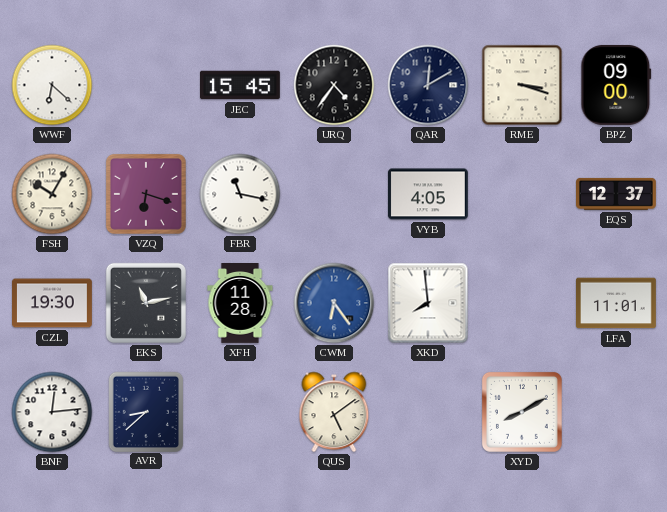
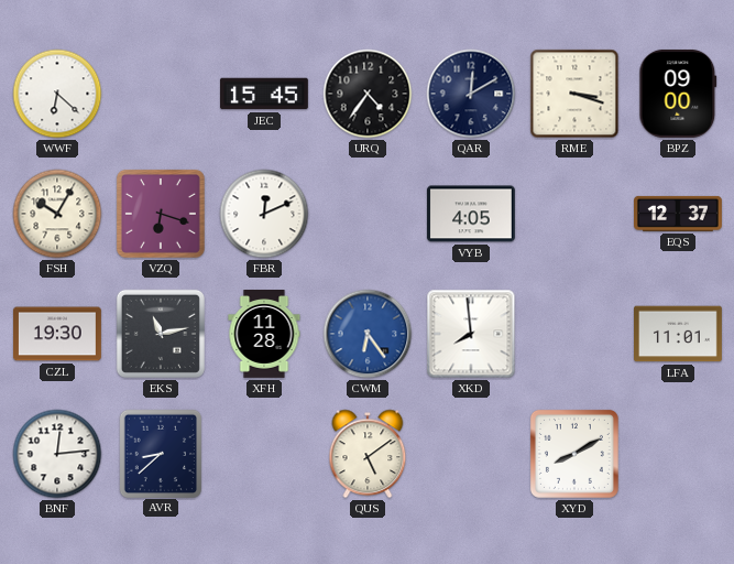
FBR: 11:17 -> 12:11
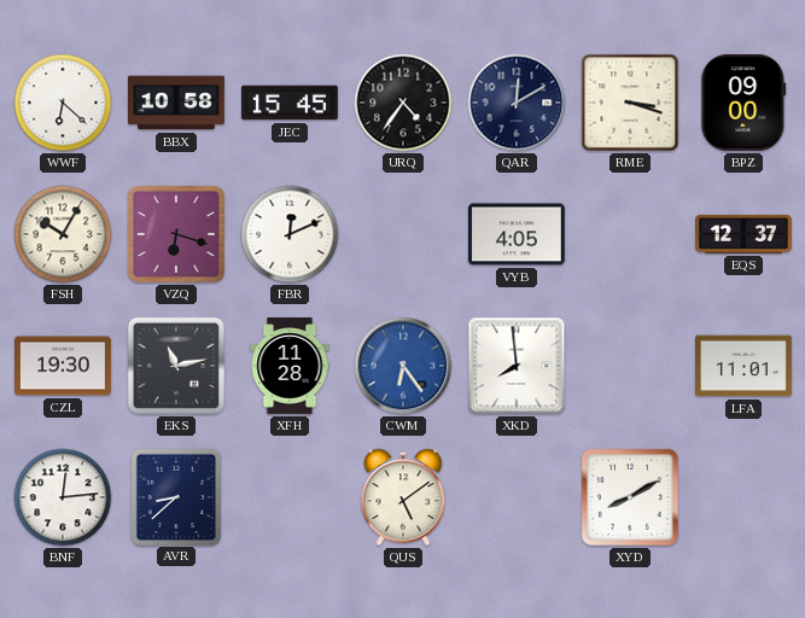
BBX: none -> 10:58
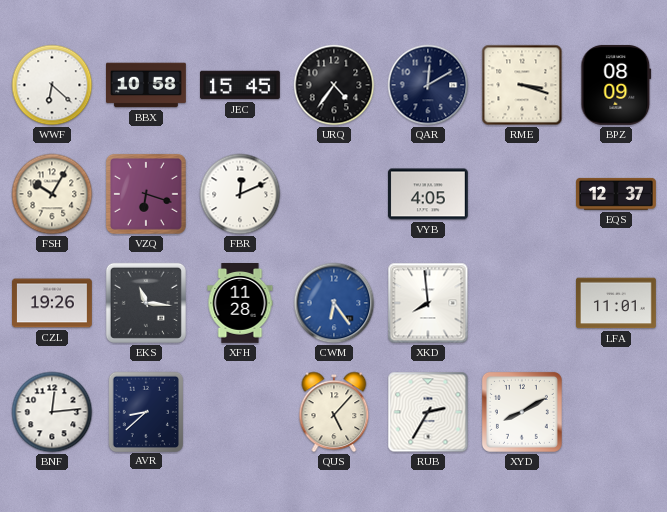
BPZ: 09:00 -> 08:09
CZL: 19:30 -> 19:26
EKS: 11:13 -> 11:16
QUS: 5:09 -> 5:07
RUB: none -> 2:35
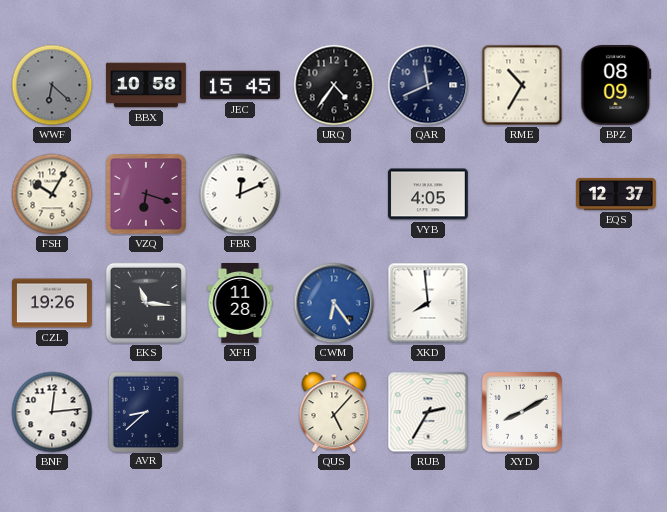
WWF dial: white -> grey
QAR: 12:10 -> 11:41
RME: 3:18 -> 10:35
LFA: 11:01 -> none
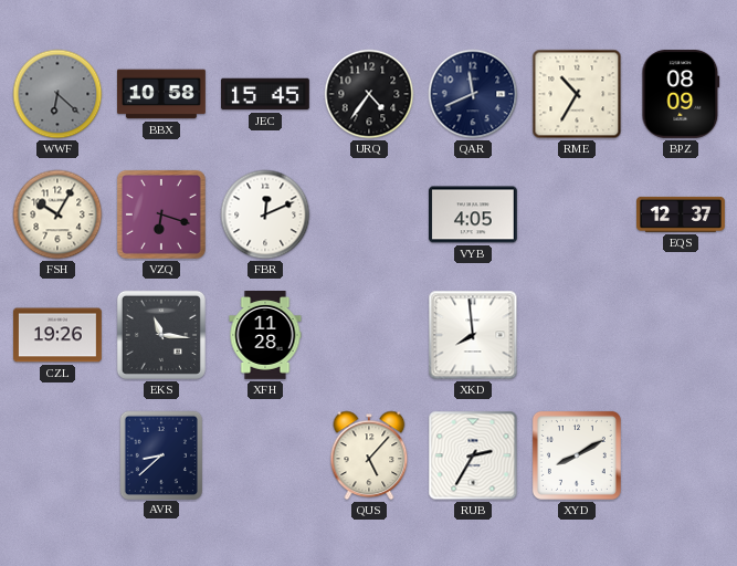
CWM: 6:24 -> none
BNF: 12:14 -> none
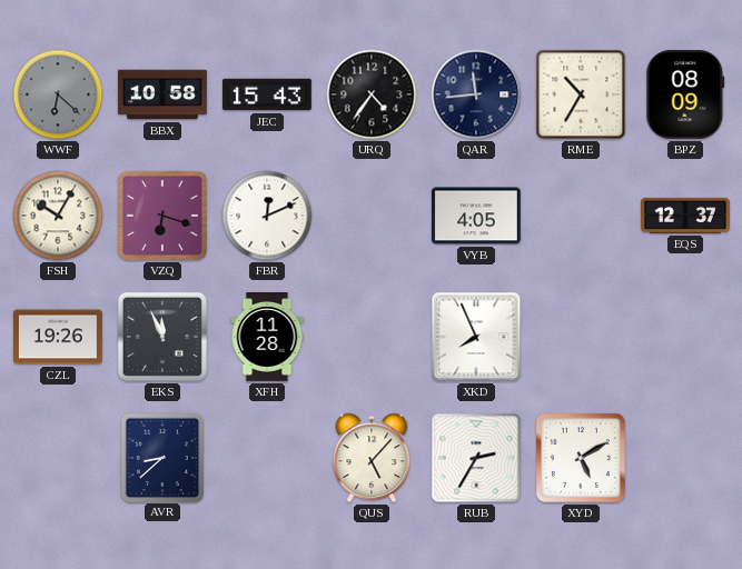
JEC: 15:45 -> 15:43
QAR: 11:41 -> 11:44
EKS: 11:16 -> 11:56
XKD: 7:59 -> 7:56
XYD: 8:10 -> 5:10
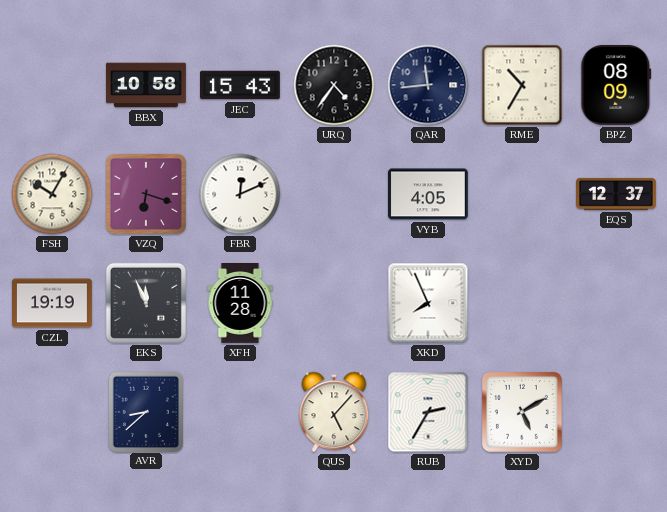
WWF: 6:22 -> none
CZL: 19:26 -> 19:19
